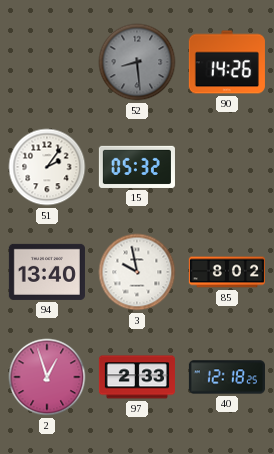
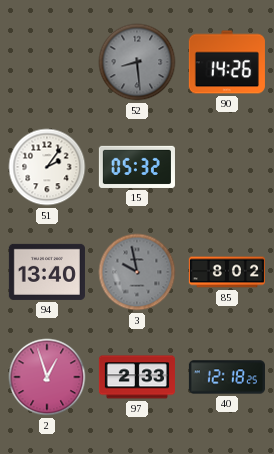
3 dial: white -> grey
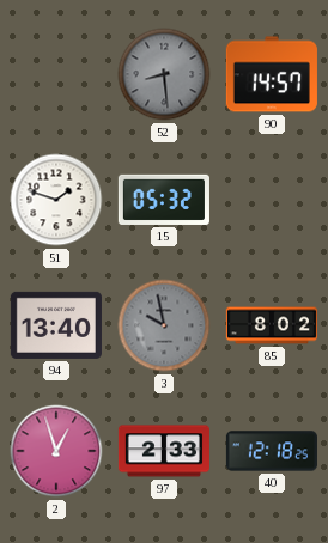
90: 14:26 -> 14:57
51: 2:06 -> 1:48
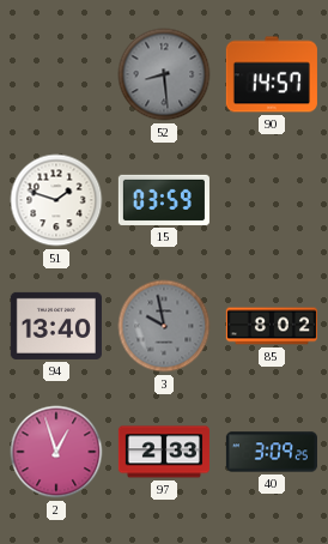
15: 05:32 -> 03:59
40: 12:18 -> 3:09
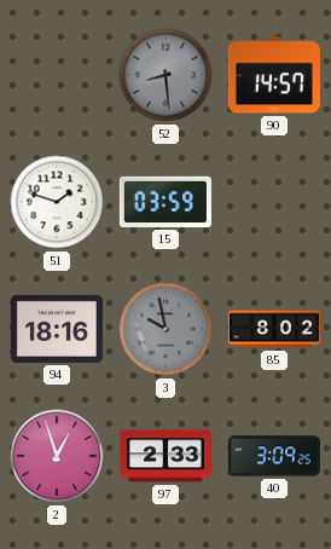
94: 13:40 -> 18:16
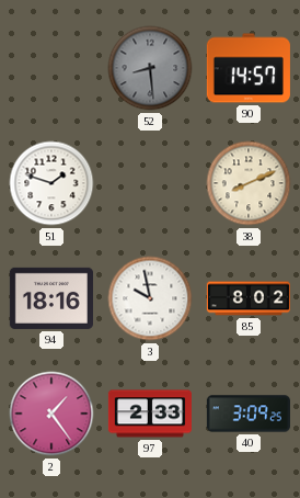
15: 03:59 -> none
38: none -> 8:11
3 dial: grey -> white
2: 12:57 -> 1:24
